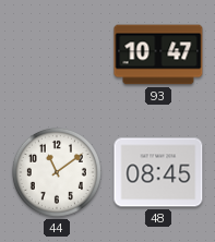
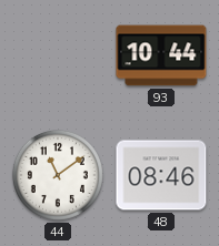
93: 10:47 -> 10:44
48: 08:45 -> 08:46
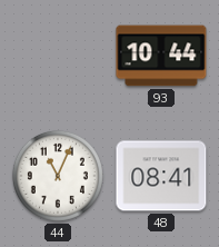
44: 11:09 -> 11:04
48: 08:46 -> 08:41
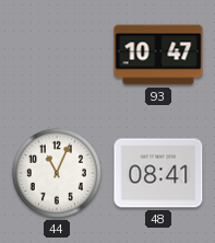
93: 10:44 -> 10:47
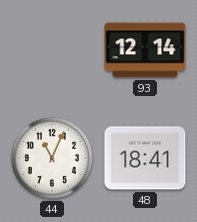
93: 10:47 -> 12:14
48: 08:41 -> 18:41
